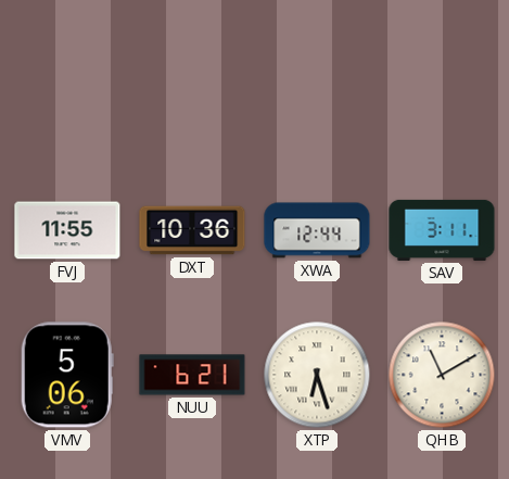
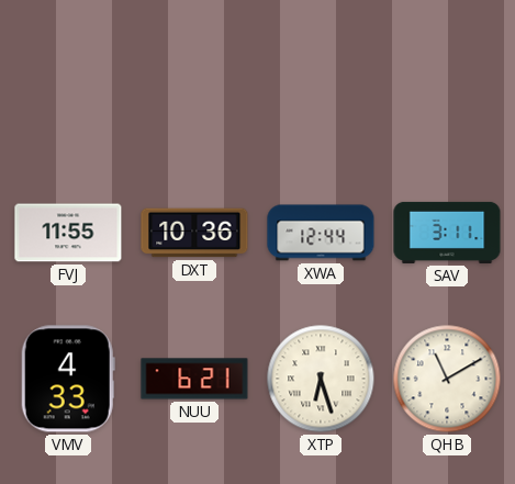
VMV: 5:06 -> 4:33
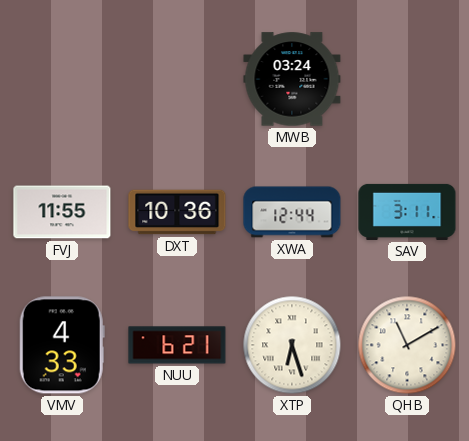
MWB: none -> 03:24
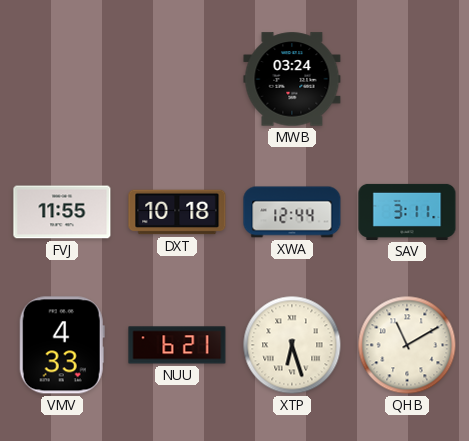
DXT: 10:36 -> 10:18
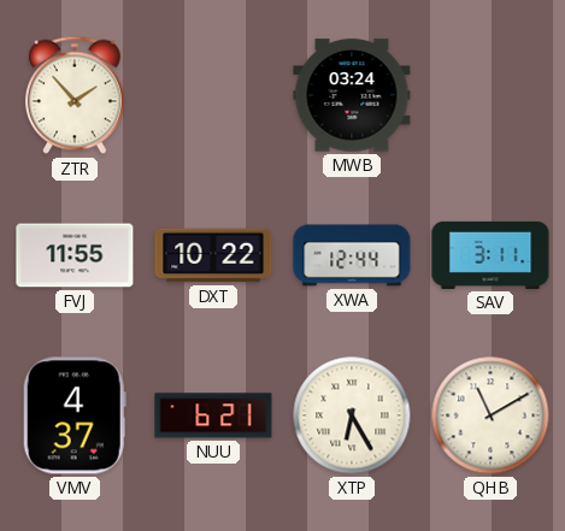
ZTR: none -> 1:53
DXT: 10:18 -> 10:22
VMV: 4:33 -> 4:37
XTP: 6:27 -> 6:25
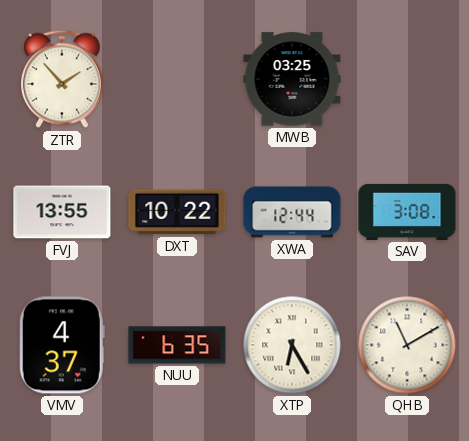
MWB: 03:24 -> 03:25
FVJ: 11:55 -> 13:55
SAV: 3:11 -> 3:08
NUU: 6:21 -> 6:35
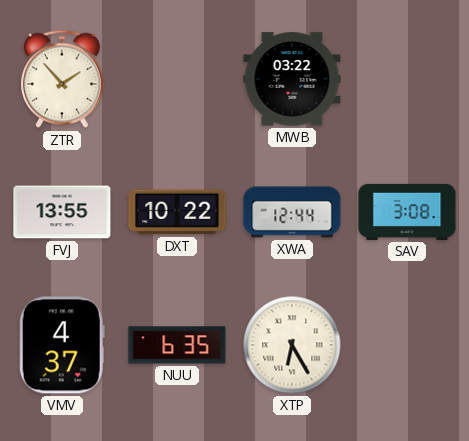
MWB: 03:25 -> 03:22
QHB: 11:10 -> none
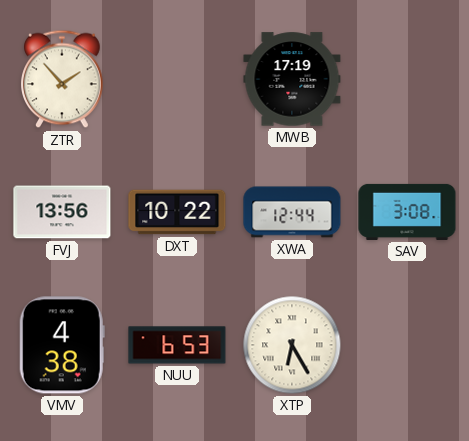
MWB: 03:22 -> 17:19
FVJ: 13:55 -> 13:56
VMV: 4:37 -> 4:38
NUU: 6:35 -> 6:53
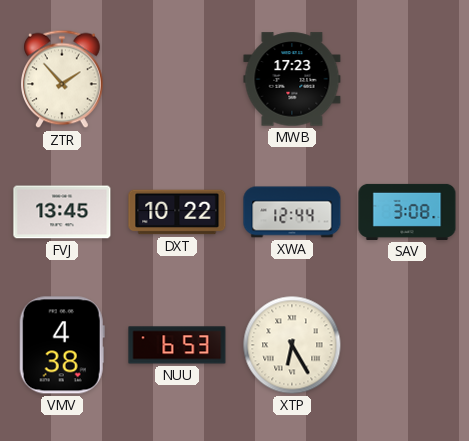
MWB: 17:19 -> 17:23
FVJ: 13:56 -> 13:45
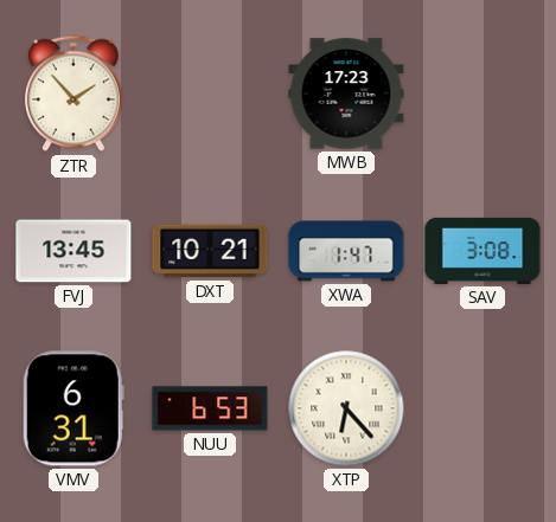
DXT: 10:22 -> 10:21
XWA: 12:44 -> 1:47
VMV: 4:38 -> 6:31
XTP: 6:25 -> 6:23
